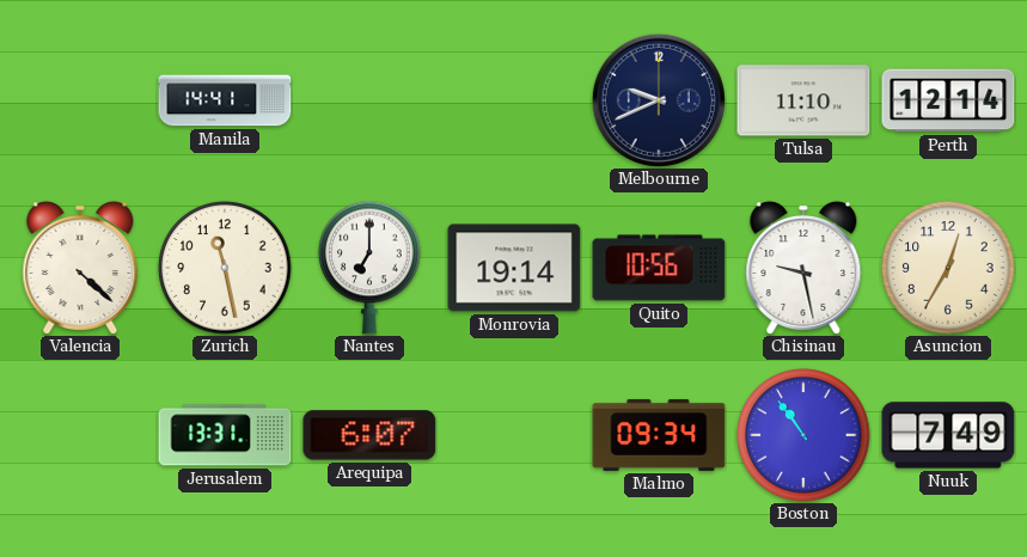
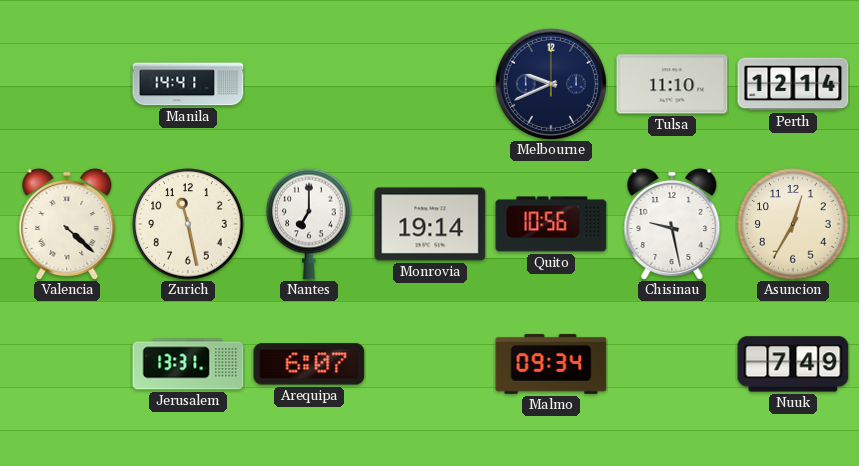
Boston: 10:54 -> none
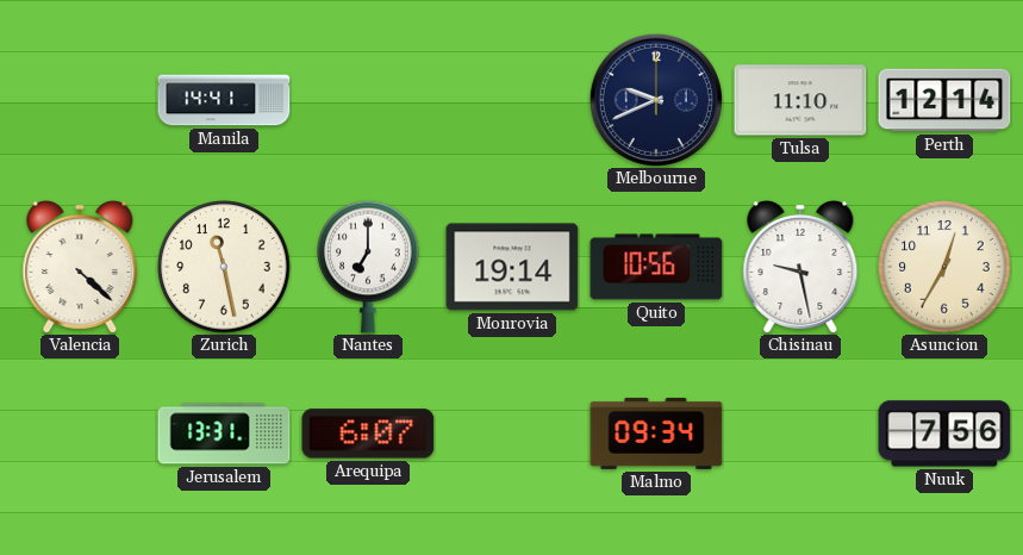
Nuuk: 7:49 -> 7:56
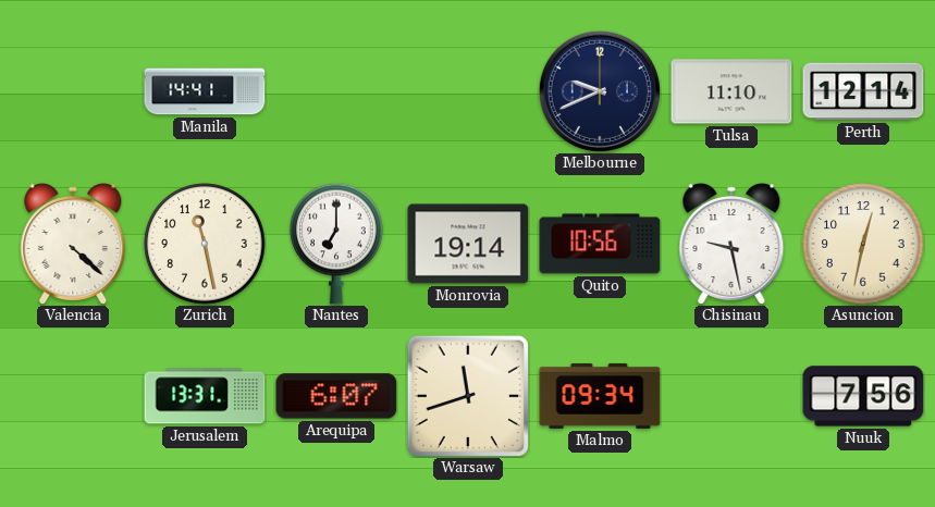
Asuncion: 12:35 -> 12:32
Warsaw: none -> 11:42
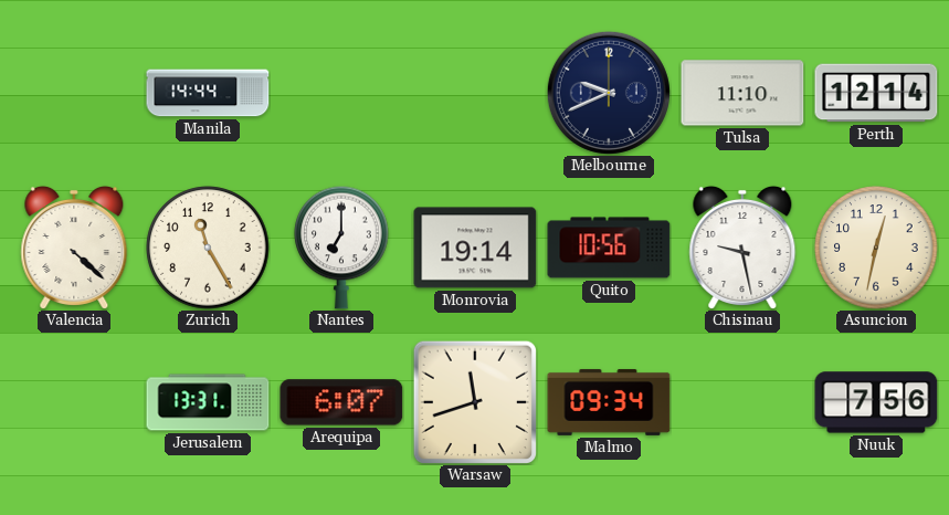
Manila: 14:41 -> 14:44
Zurich: 11:28 -> 11:25
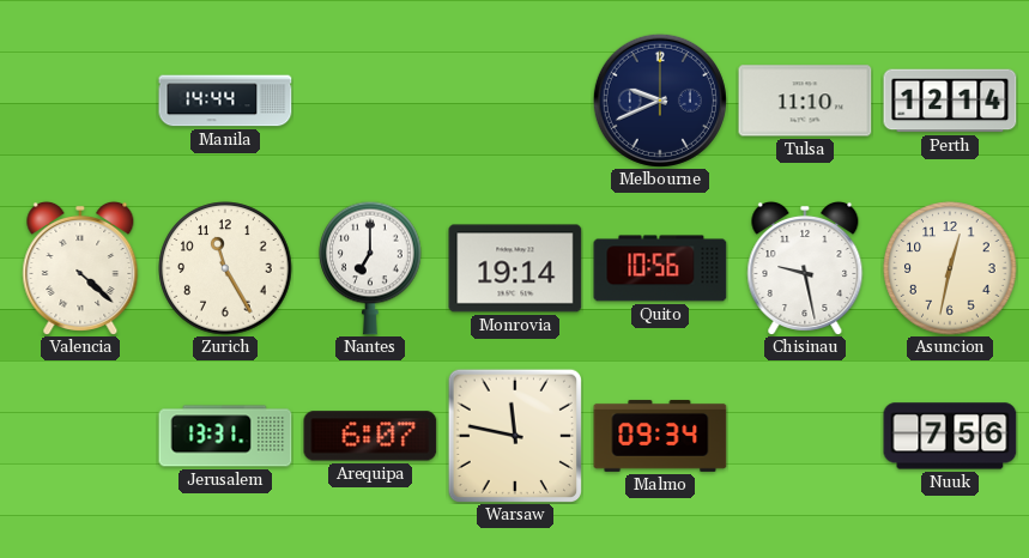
Warsaw: 11:42 -> 11:47
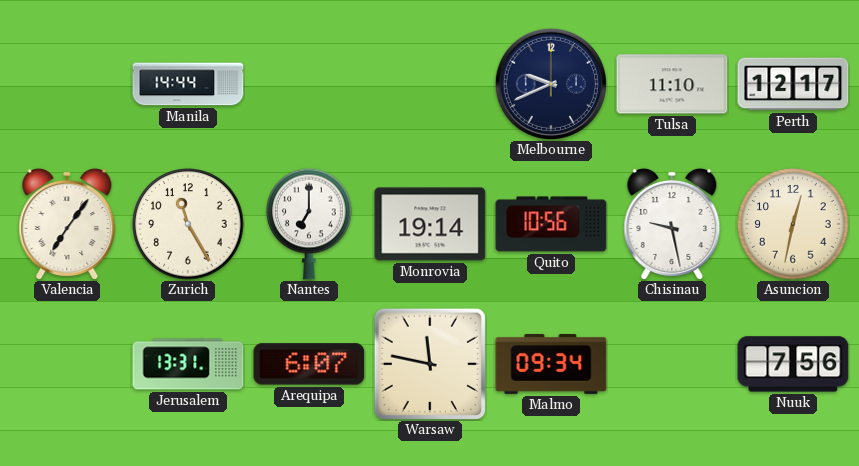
Perth: 12:14 -> 12:17
Valencia: 4:22 -> 7:06
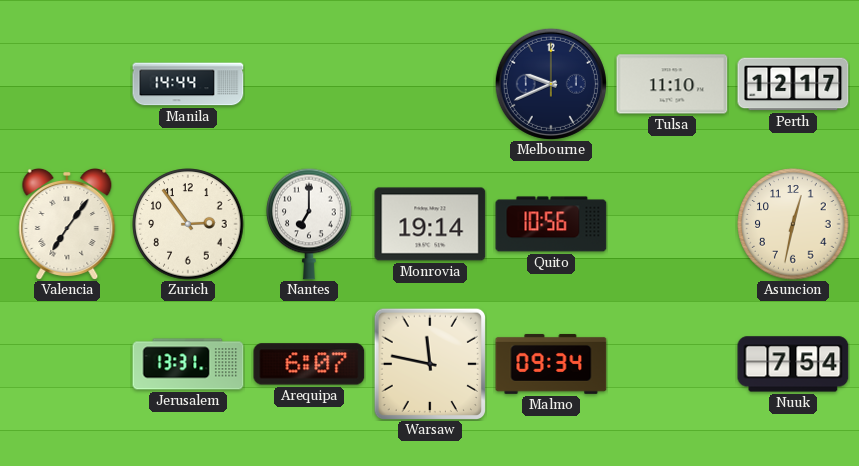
Zurich: 11:25 -> 2:54
Chisinau: 9:28 -> none
Nuuk: 7:56 -> 7:54
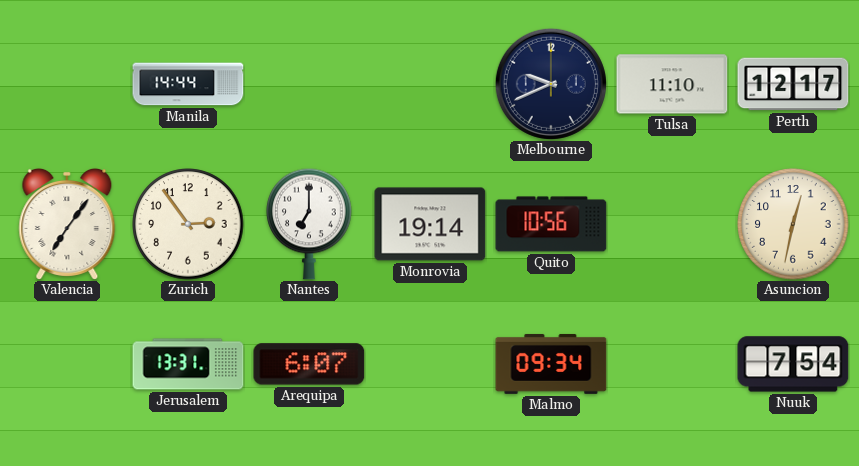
Warsaw: 11:47 -> none
